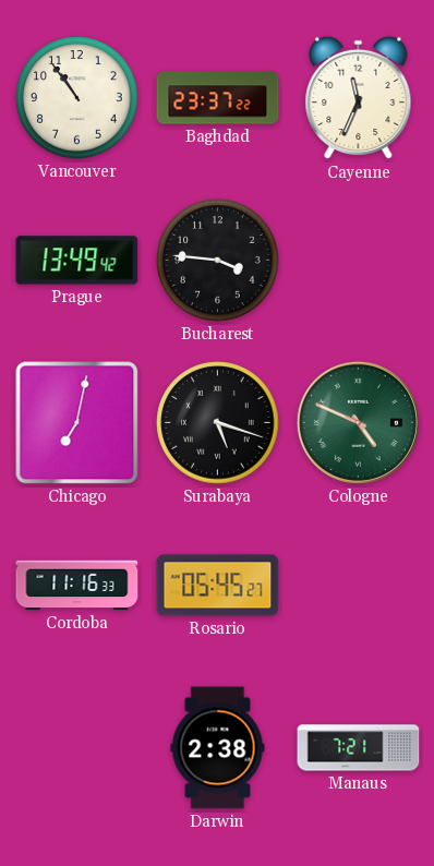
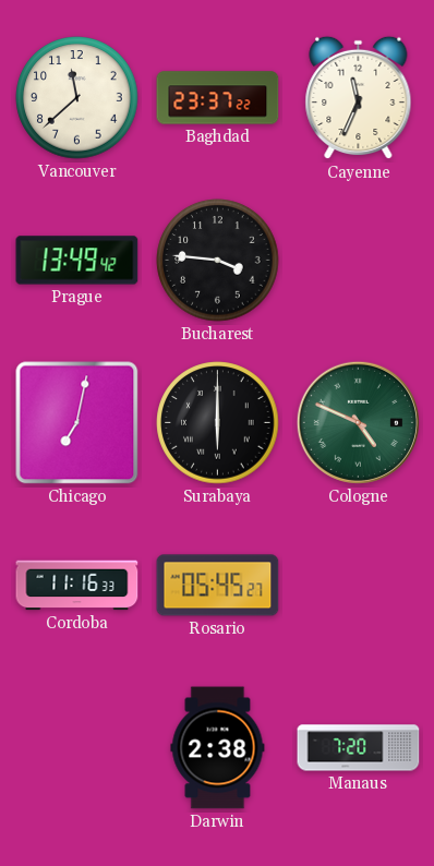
Vancouver: 10:54 -> 11:38
Surabaya: 5:18 -> 6:00
Manaus: 7:21 -> 7:20
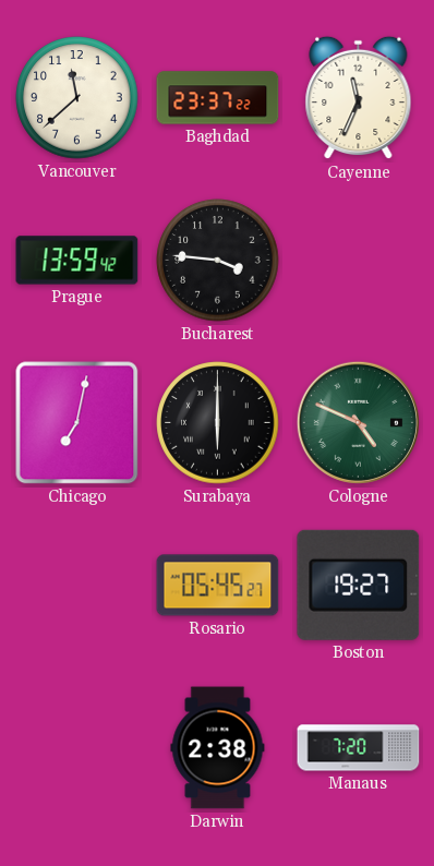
Prague: 13:49 -> 13:59
Cordoba: 11:16 -> none
Boston: none -> 19:27
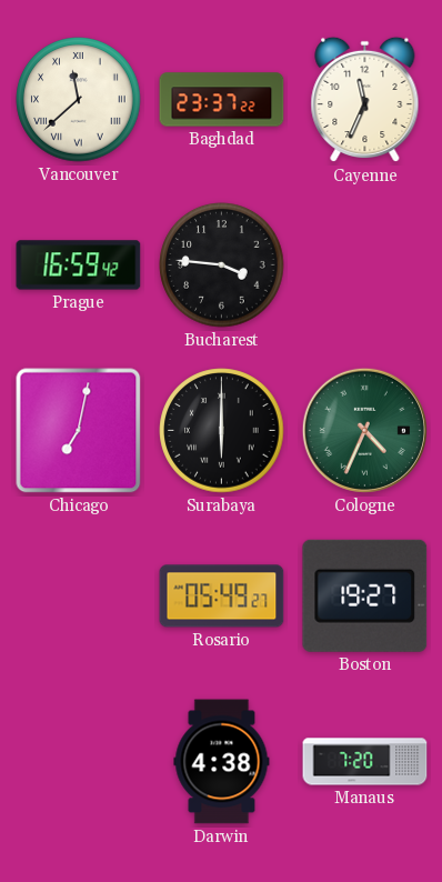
Vancouver numerals: Arabic -> Roman
Prague: 13:59 -> 16:59
Cologne: 4:49 -> 4:34
Rosario: 05:45 -> 05:49
Darwin: 2:38 -> 4:38
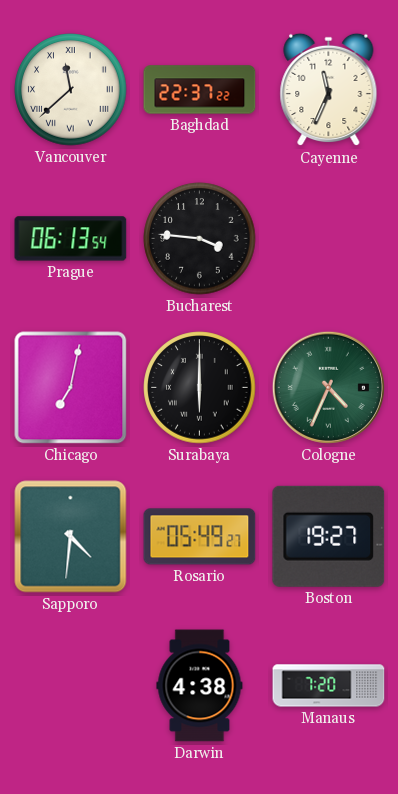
Baghdad: 23:37 -> 22:37
Prague: 16:59 -> 06:13
Sapporo: none -> 4:31
